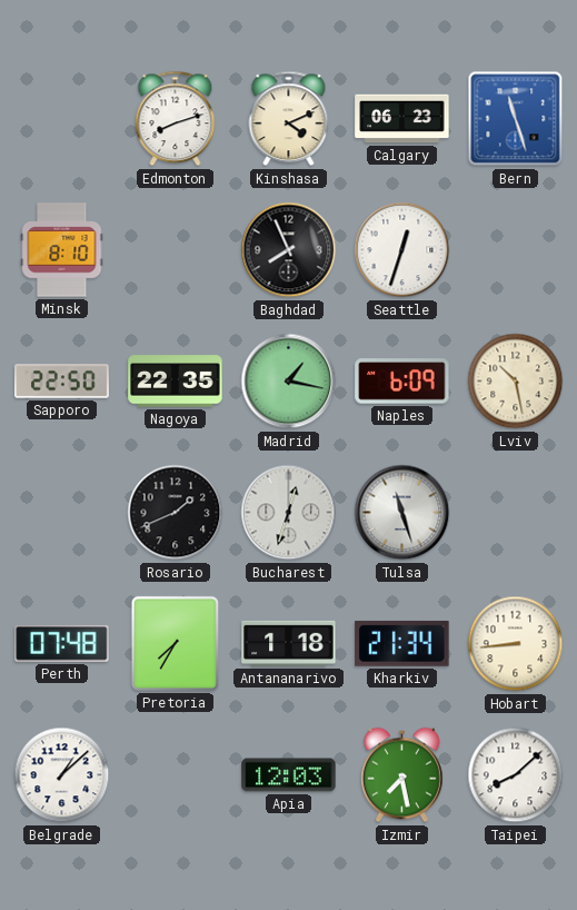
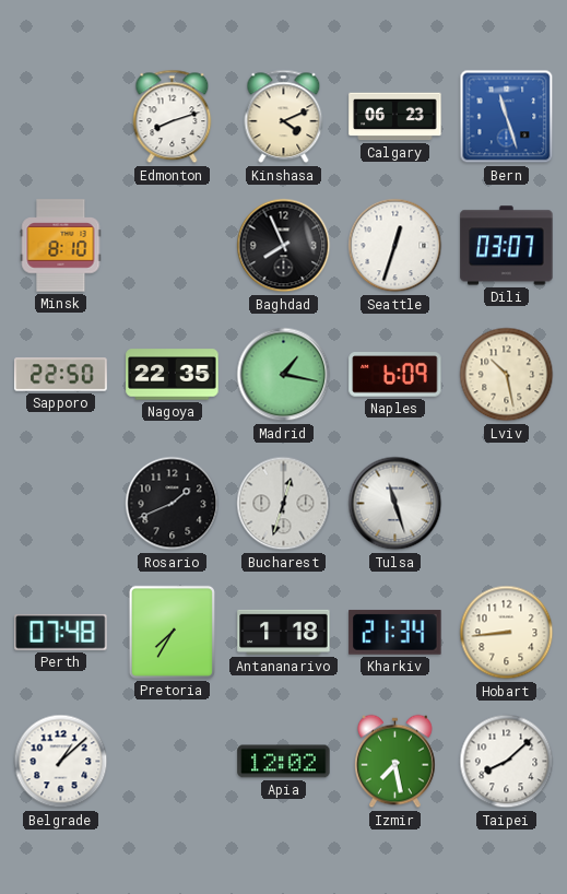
Dili: none -> 03:07
Apia: 12:03 -> 12:02
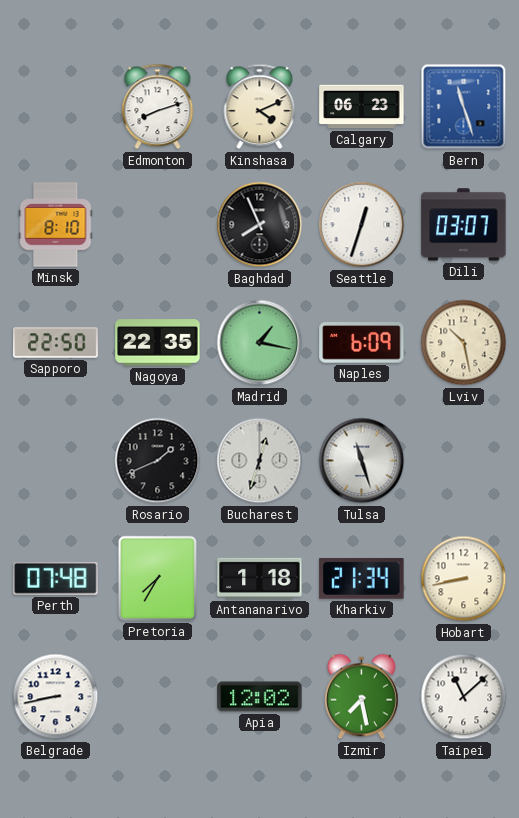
Hobart: 8:44 -> 8:43
Belgrade: 1:08 -> 8:43
Taipei: 8:08 -> 11:08
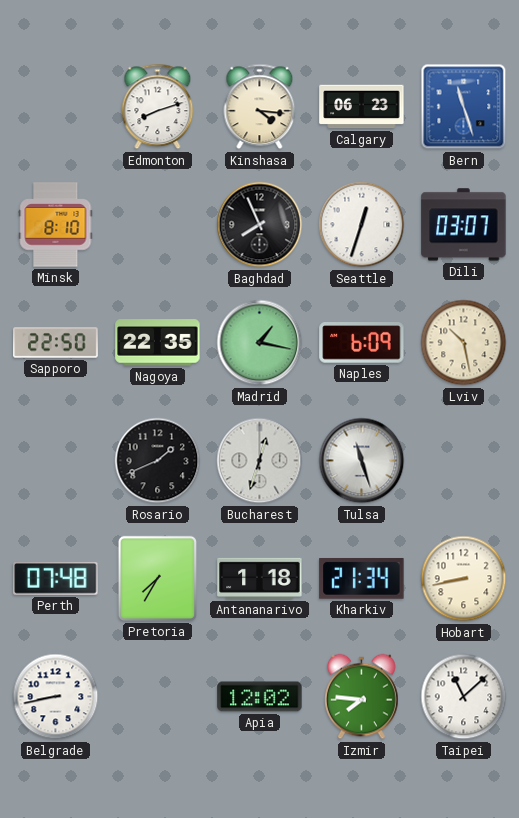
Kinshasa: 4:11 -> 4:16
Izmir: 7:28 -> 7:46
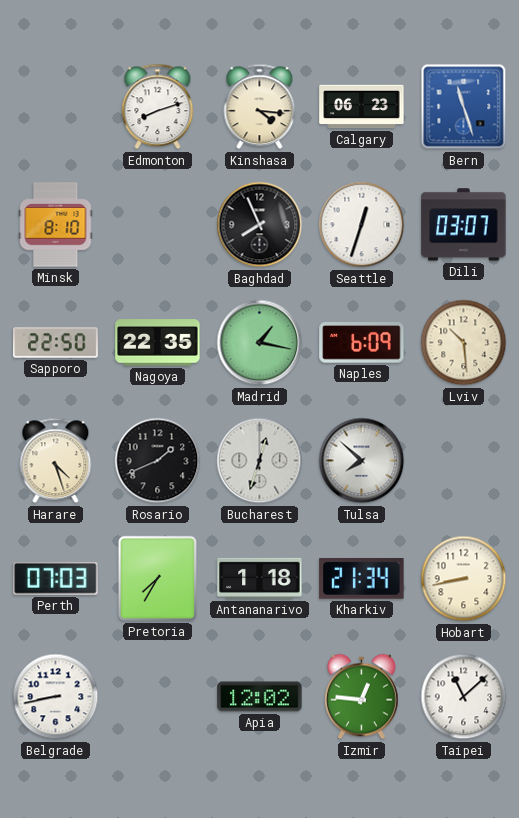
Lviv: 10:28 -> 10:29
Harare: none -> 4:27
Tulsa: 11:27 -> 7:52
Perth: 07:48 -> 07:03
Izmir: 7:46 -> 12:46
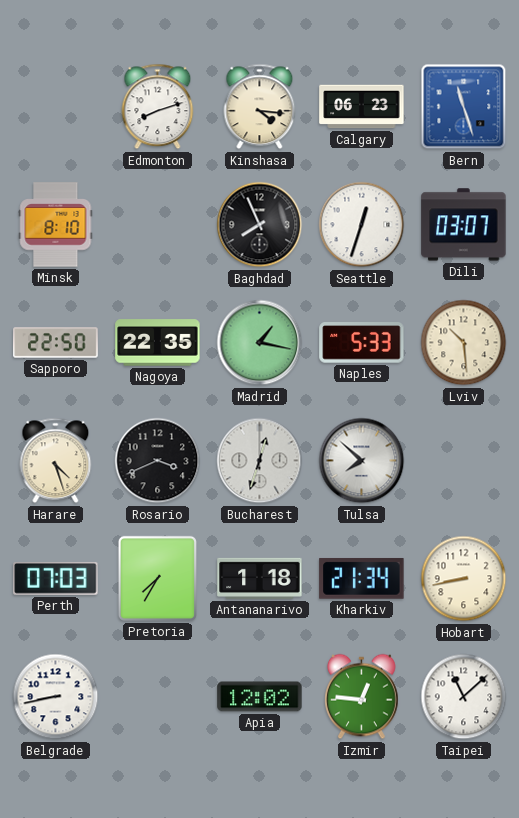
Naples: 6:09 -> 5:33
Rosario: 1:41 -> 3:41
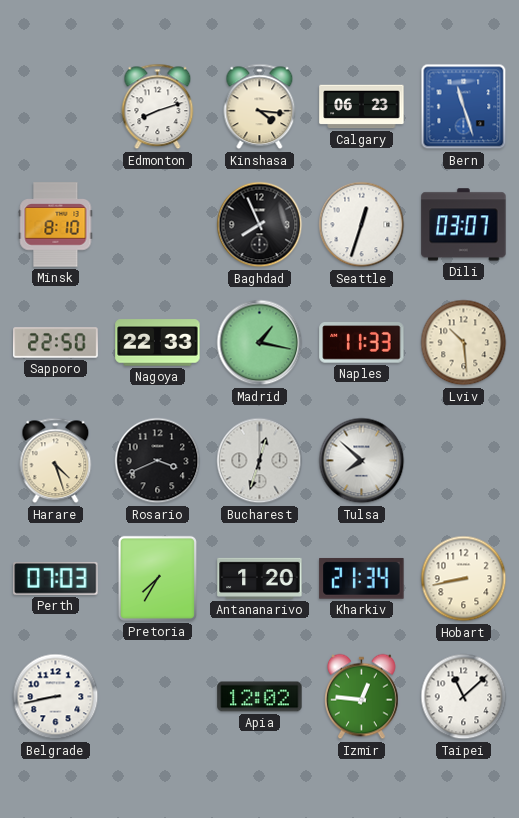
Nagoya: 22:35 -> 22:33
Naples: 5:33 -> 11:33
Antananarivo: 1:18 -> 1:20
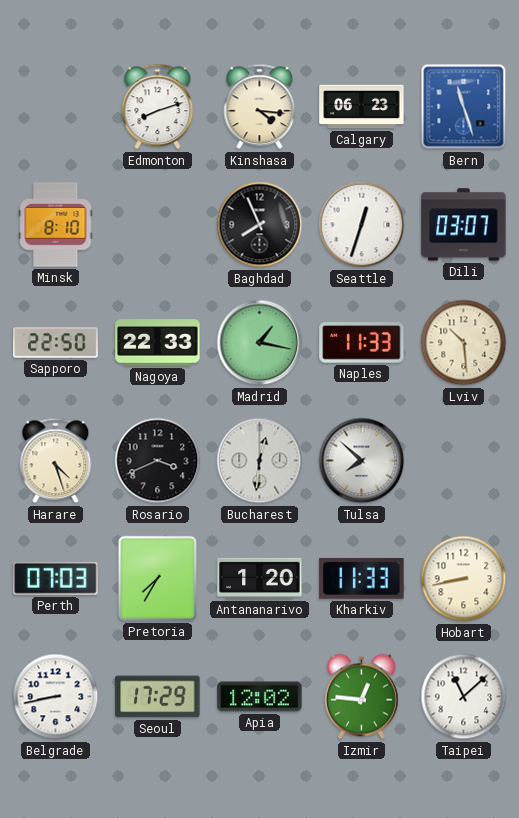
Bucharest: 12:33 -> 12:31
Kharkiv: 21:34 -> 11:33
Seoul: none -> 17:29
